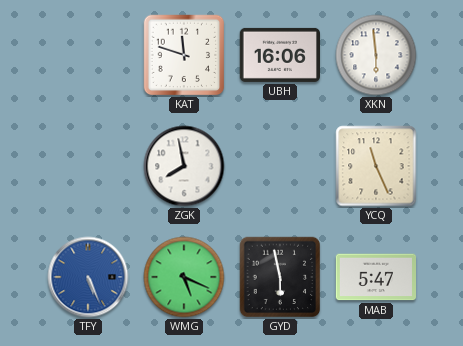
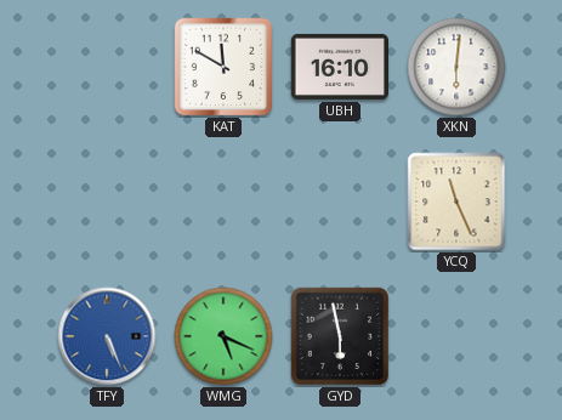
KAT: 11:48 -> 11:50
UBH: 16:06 -> 16:10
XKN: 5:59 -> 6:01
ZGK: 7:58 -> none
MAB: 5:47 -> none
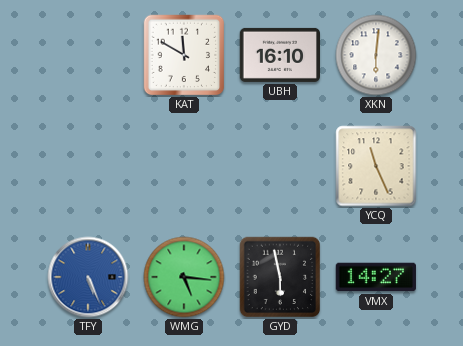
WMG: 5:19 -> 5:16
VMX: none -> 14:27
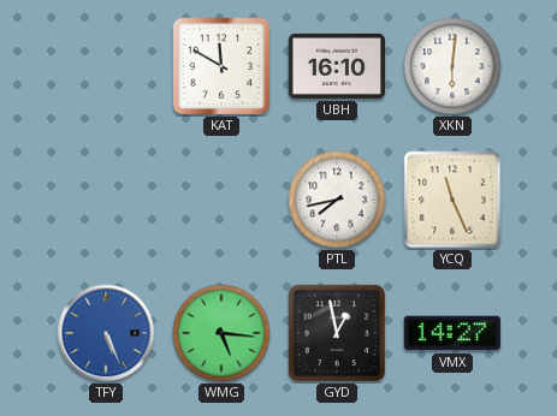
PTL: none -> 7:43
GYD: 5:58 -> 12:58
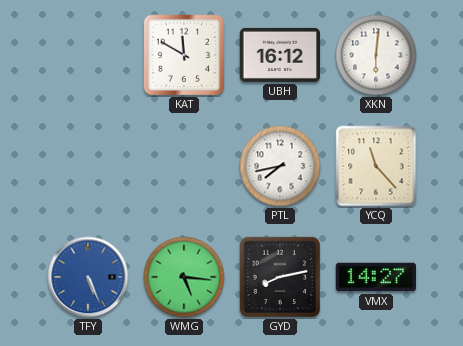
UBH: 16:10 -> 16:12
YCQ: 11:26 -> 11:23
GYD: 12:58 -> 8:13
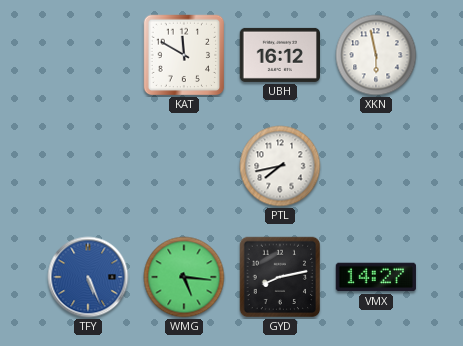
XKN: 6:01 -> 5:58
YCQ: 11:23 -> none
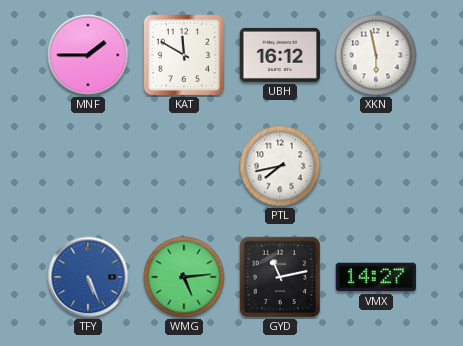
MNF: none -> 1:45
WMG: 5:16 -> 5:14
GYD: 8:13 -> 11:13
